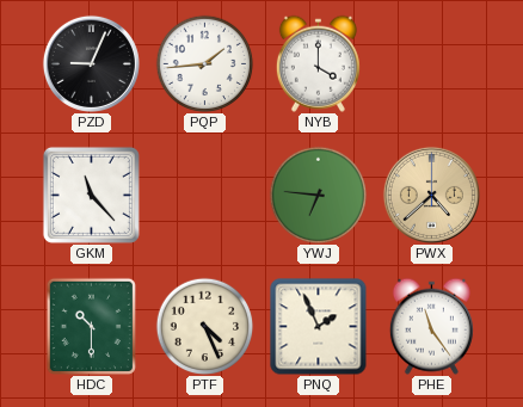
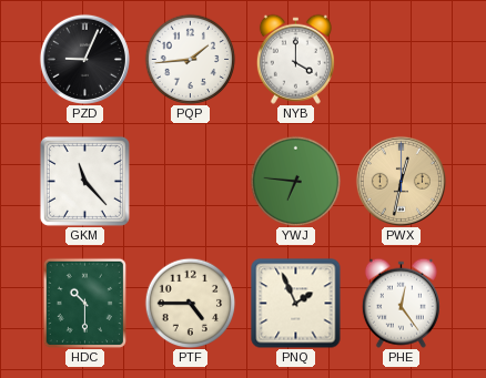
PWX: 4:38 -> 12:32
PTF: 4:26 -> 4:45
PHE: 11:24 -> 12:24
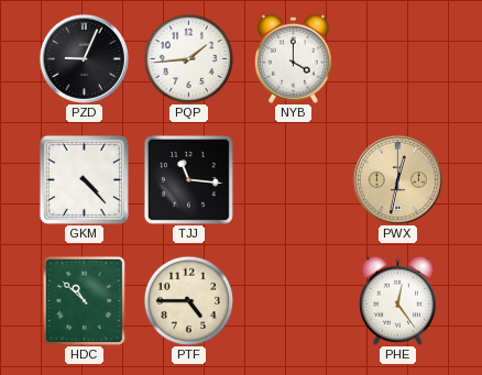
GKM: 11:23 -> 4:23
TJJ: none -> 11:16
YWJ: 6:46 -> none
HDC: 10:30 -> 10:52
PNQ: 1:56 -> none
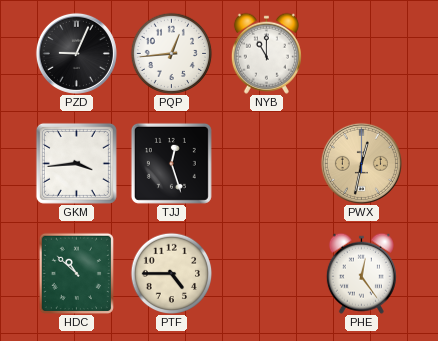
PQP: 1:44 -> 12:44
NYB: 4:00 -> 11:00
GKM: 4:23 -> 3:44
TJJ: 11:16 -> 12:27
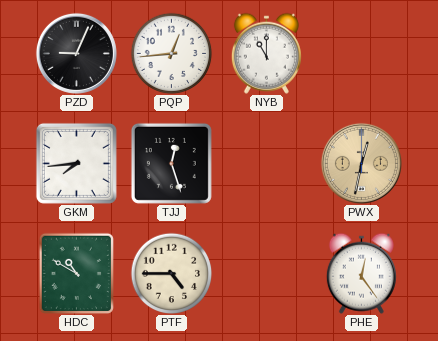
GKM: 3:44 -> 7:44
HDC: 10:52 -> 10:50
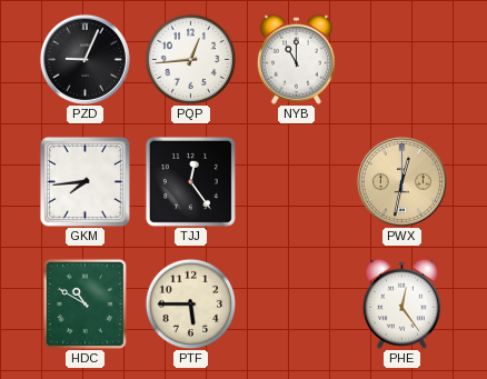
TJJ: 12:27 -> 12:24
PTF: 4:45 -> 5:45
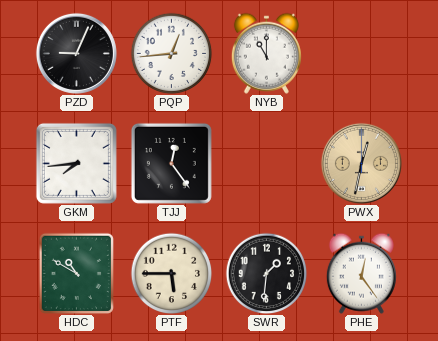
SWR: none -> 1:31
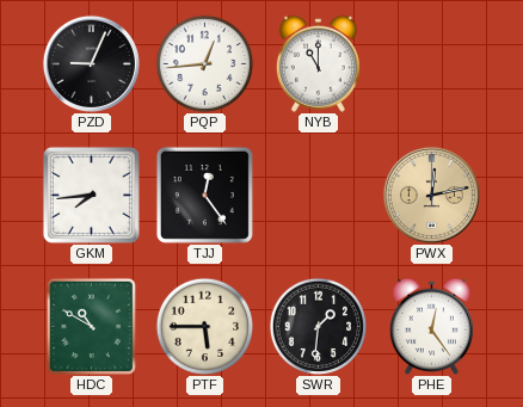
PWX: 12:32 -> 12:13
